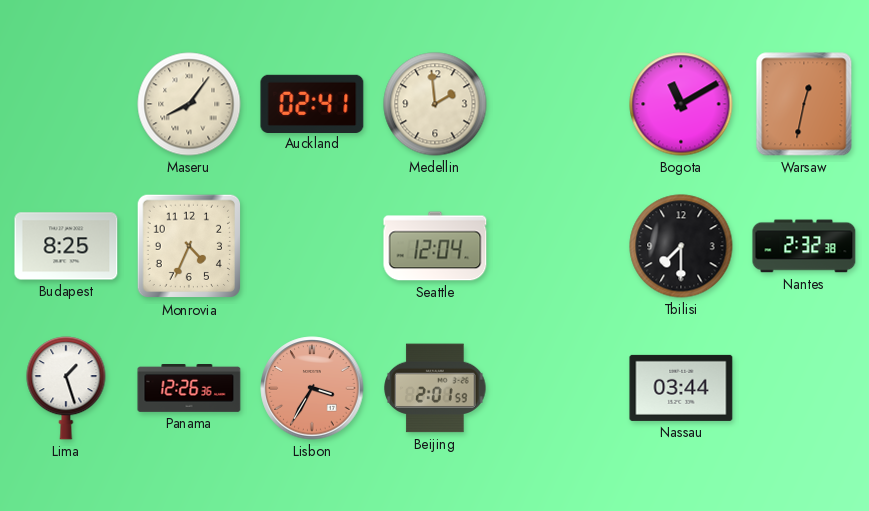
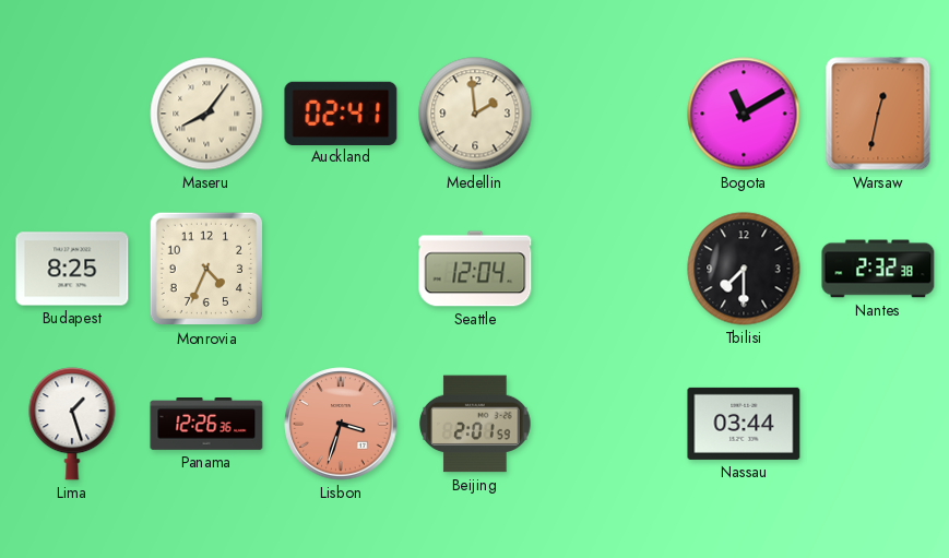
Lisbon: 3:35 -> 3:33
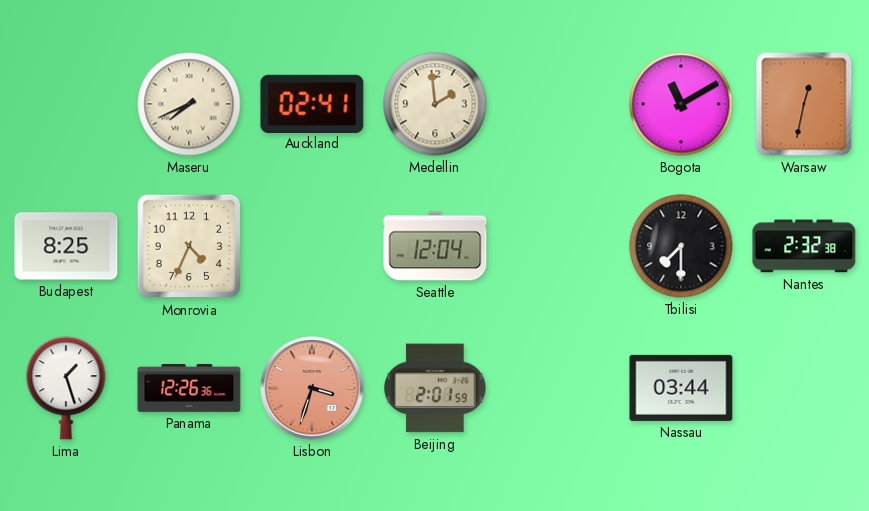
Maseru: 8:06 -> 7:41
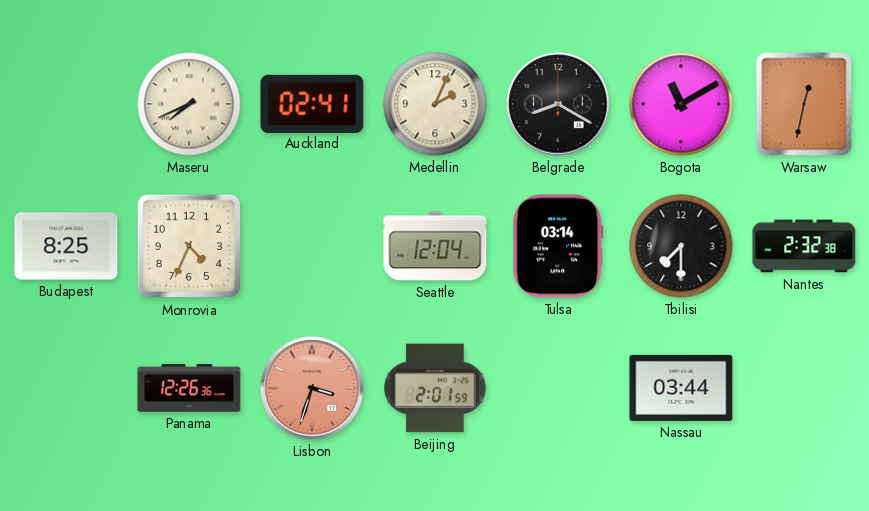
Medellin: 1:59 -> 2:04
Belgrade: none -> 8:20
Tulsa: none -> 03:14
Lima: 1:27 -> none
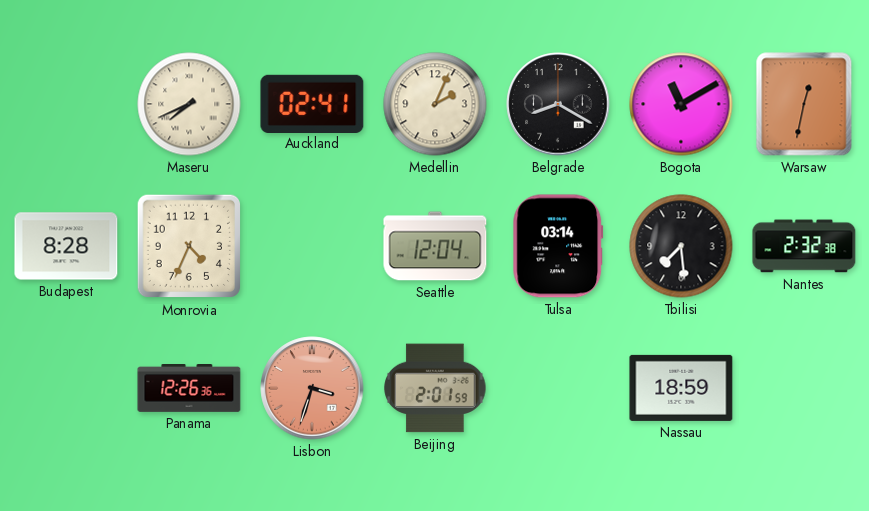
Budapest: 8:25 -> 8:28
Tbilisi: 7:30 -> 7:29
Nassau: 03:44 -> 18:59
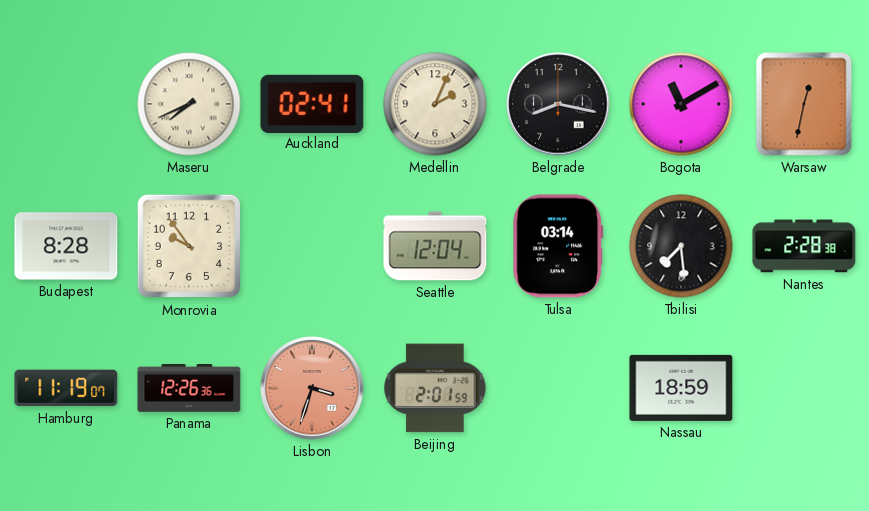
Belgrade: 8:20 -> 8:17
Monrovia: 4:34 -> 9:54
Nantes: 2:32 -> 2:28
Hamburg: none -> 11:19
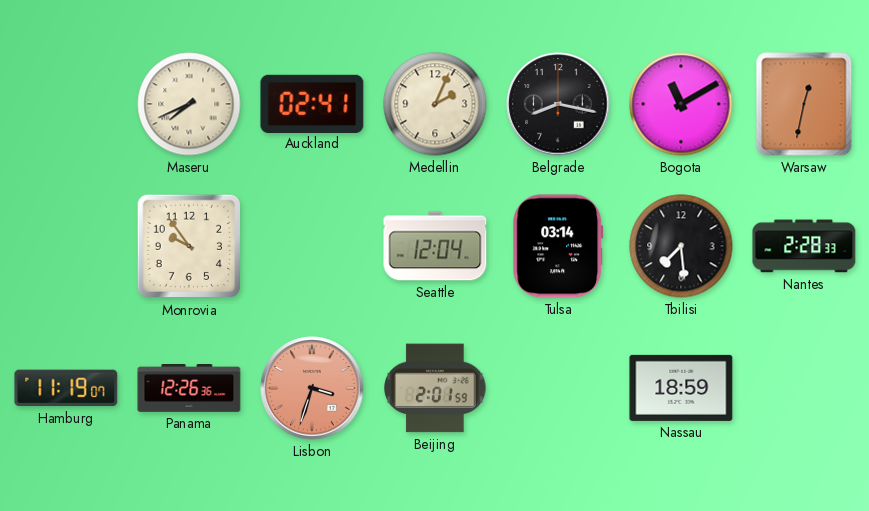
Budapest: 8:28 -> none
Nantes: 2:28:38 -> 2:28:33
